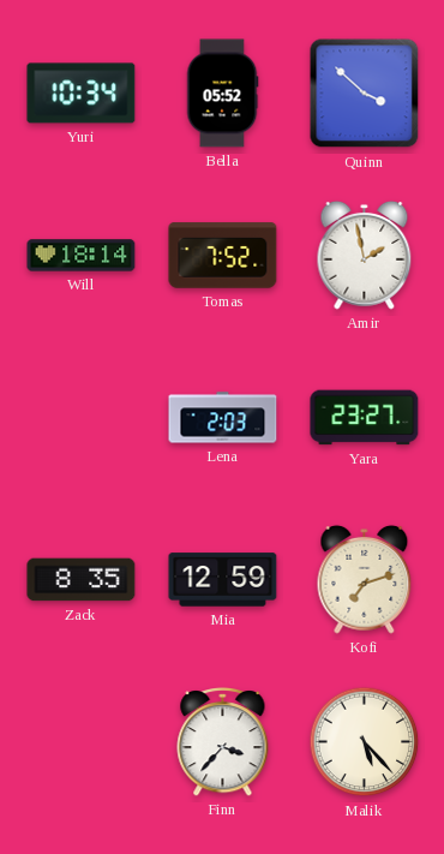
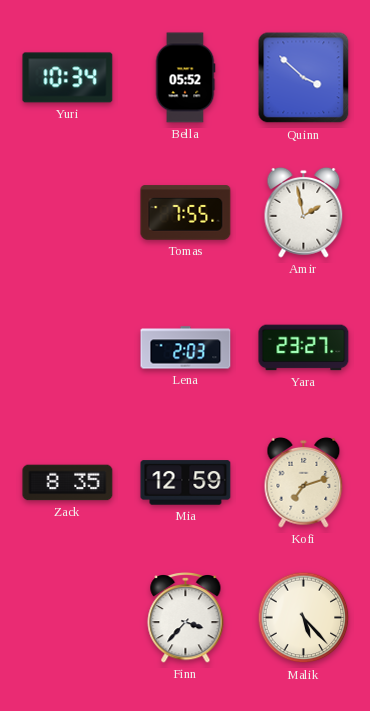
Will: 18:14 -> none
Tomas: 7:52 -> 7:55
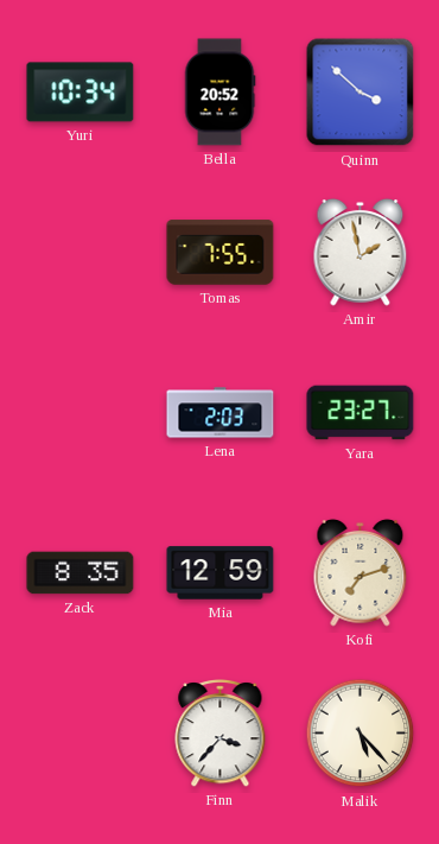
Bella: 05:52 -> 20:52
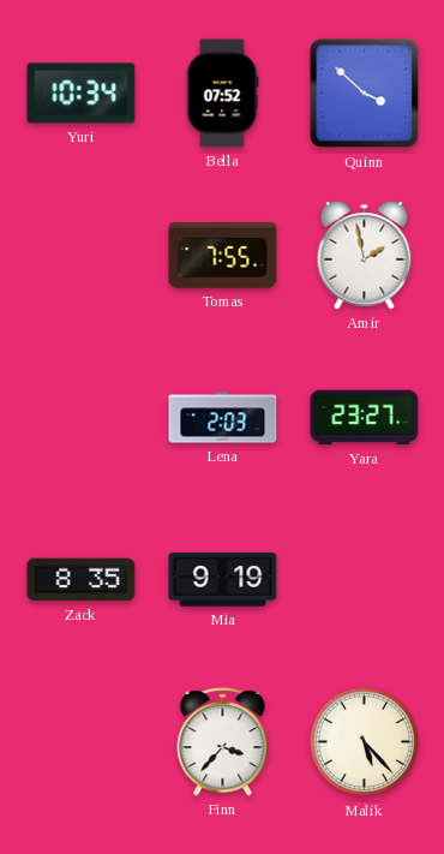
Bella: 20:52 -> 07:52
Mia: 12:59 -> 9:19
Kofi: 7:12 -> none
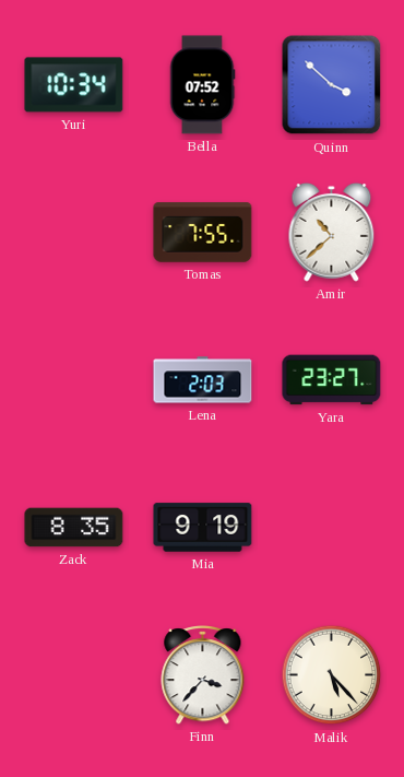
Amir: 1:58 -> 10:38
